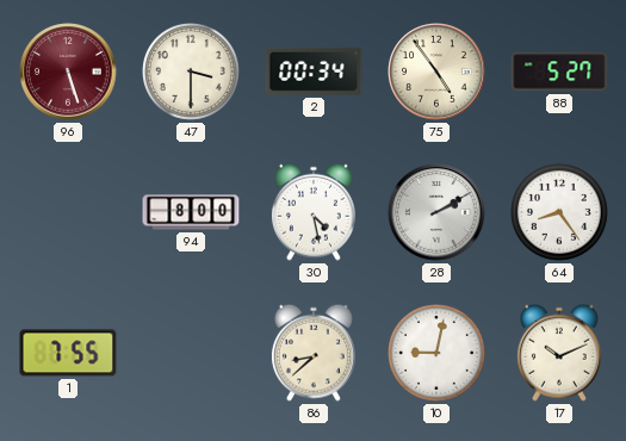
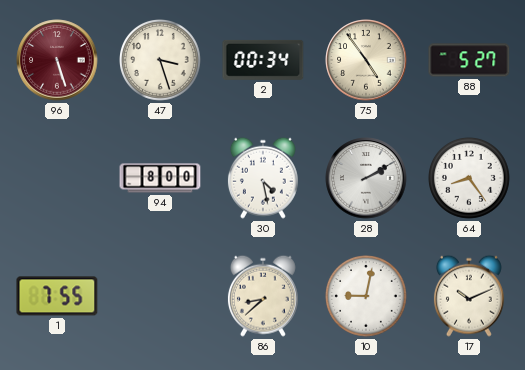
47: 3:30 -> 3:27
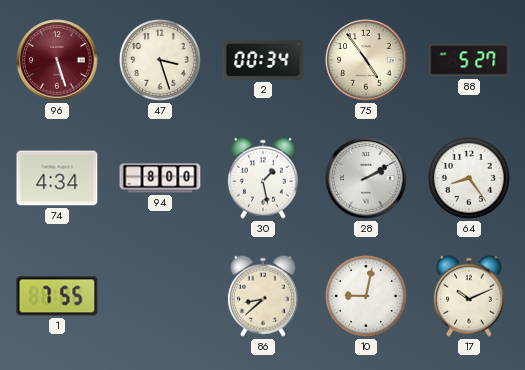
74: none -> 4:34
30: 4:28 -> 1:28
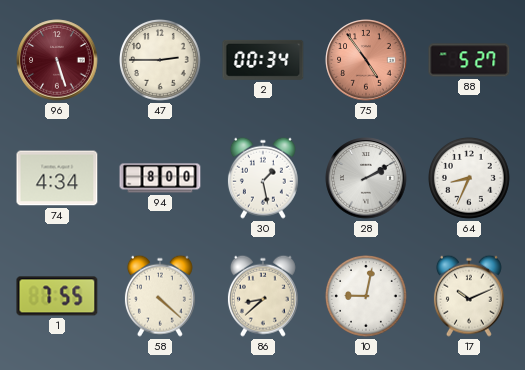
47: 3:27 -> 2:45
75 dial: cream -> salmon
64: 8:24 -> 8:34
58: none -> 4:22
